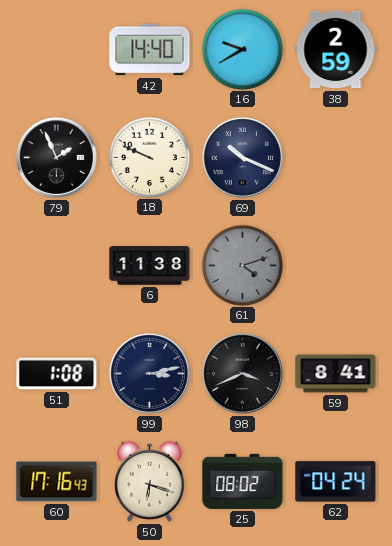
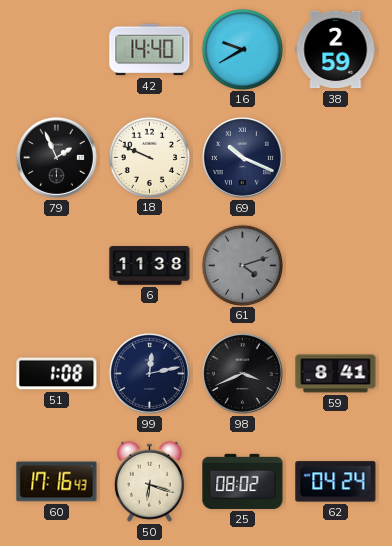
99: 3:13 -> 12:13
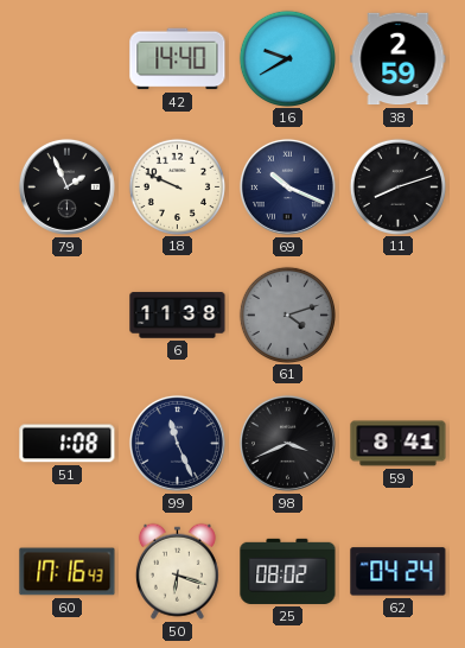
11: none -> 8:12
99: 12:13 -> 11:26
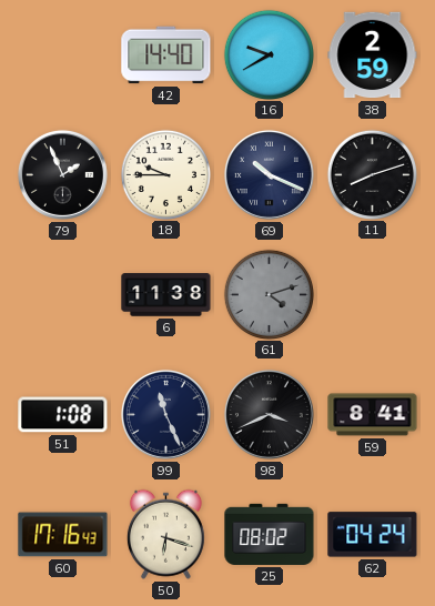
18: 9:49 -> 9:45
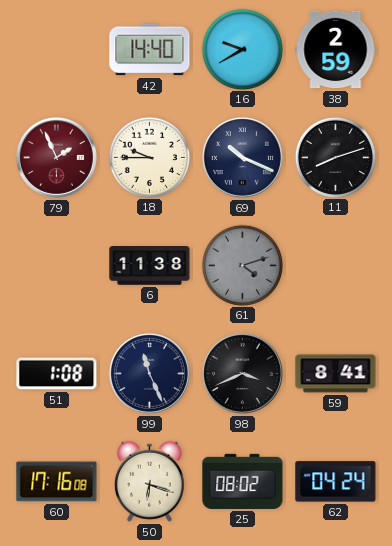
79 dial: black -> burgundy
60: 17:16:43 -> 17:16:08
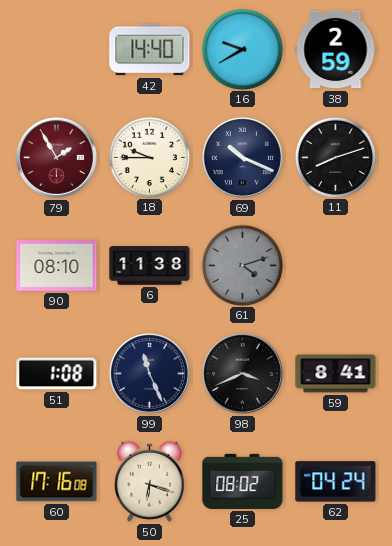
79: 1:56 -> 1:55
90: none -> 08:10
